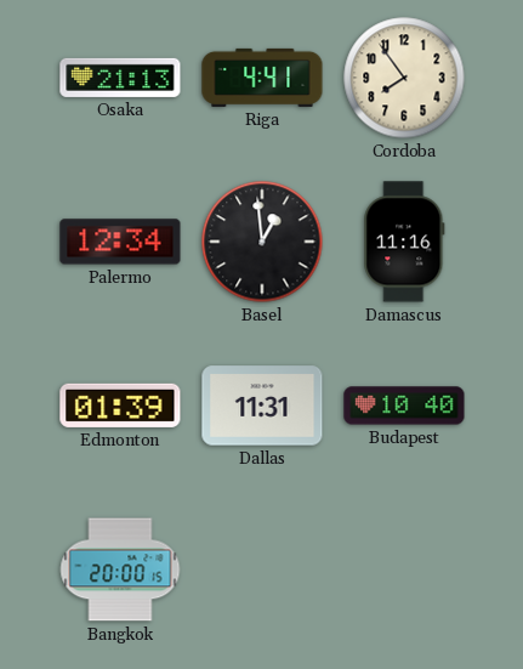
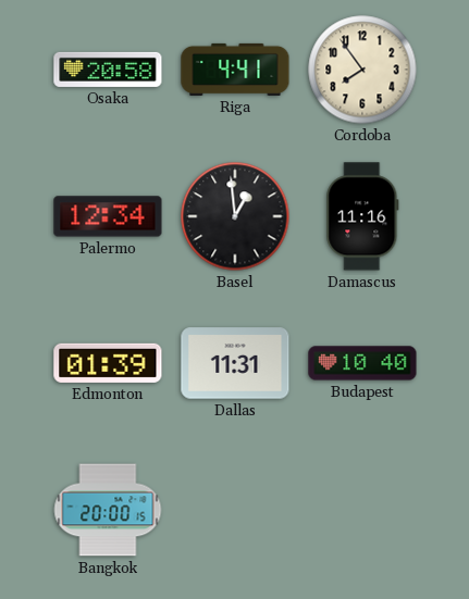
Osaka: 21:13 -> 20:58
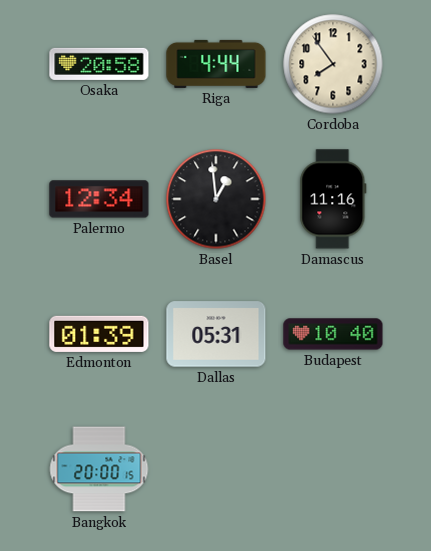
Riga: 4:41 -> 4:44
Dallas: 11:31 -> 05:31
